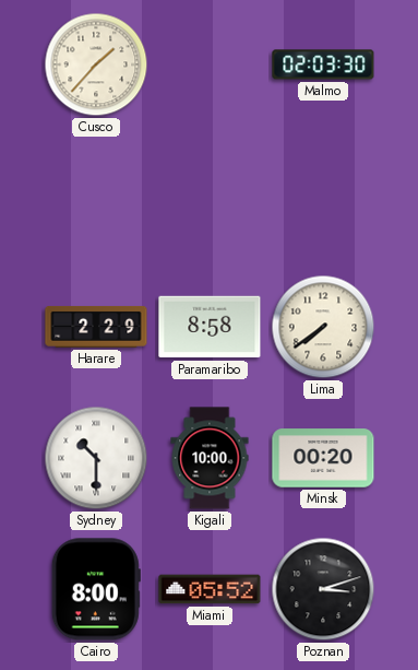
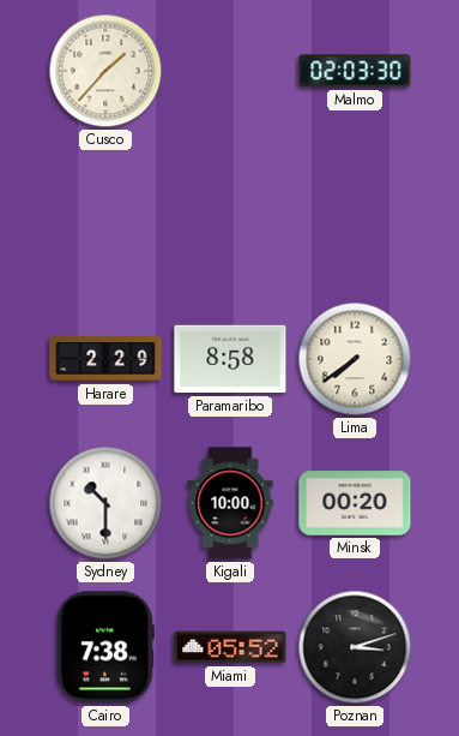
Cairo: 8:00 -> 7:38
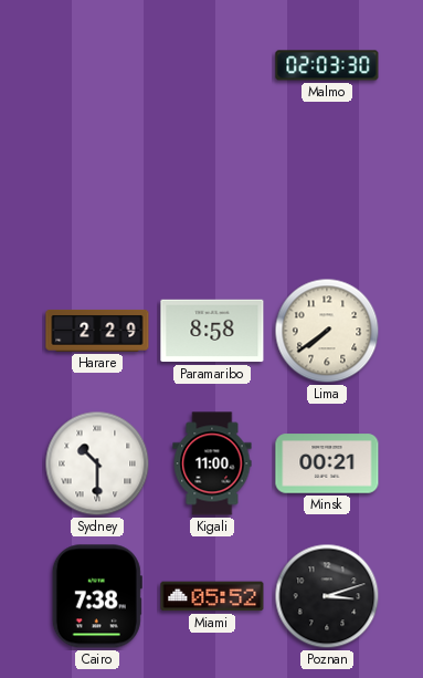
Cusco: 1:37 -> none
Kigali: 10:00 -> 11:00
Minsk: 00:20 -> 00:21
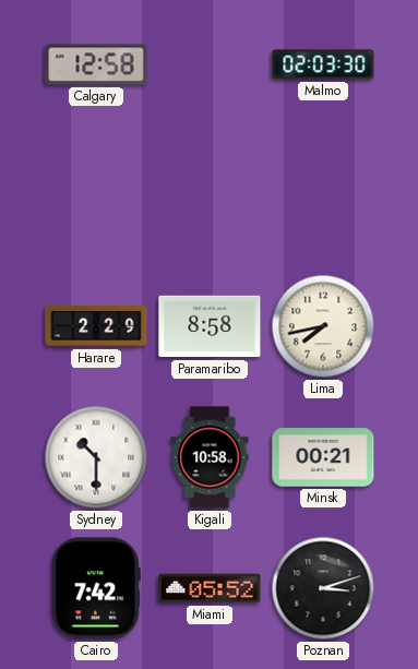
Calgary: none -> 12:58
Lima: 7:39 -> 7:43
Kigali: 11:00 -> 10:58
Cairo: 7:38 -> 7:42
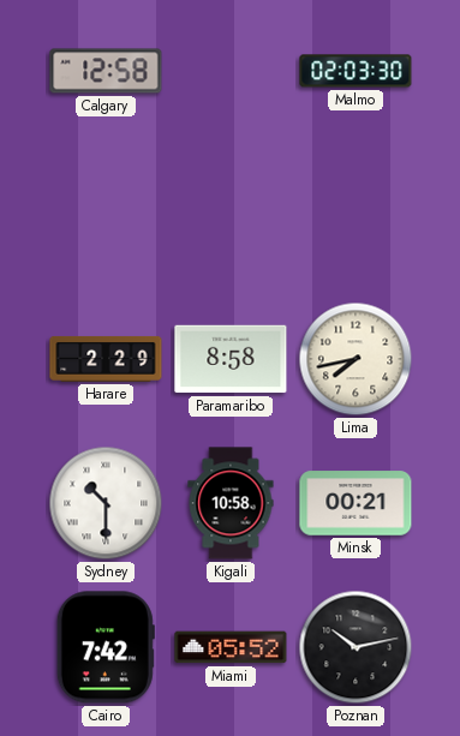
Poznan: 3:12 -> 10:13
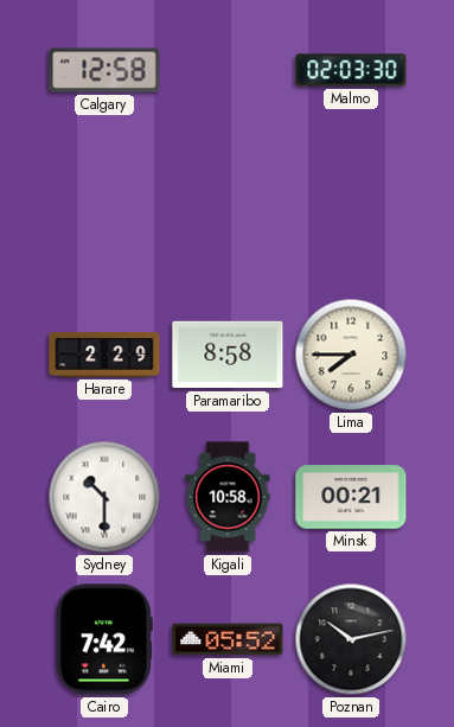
Lima: 7:43 -> 7:45
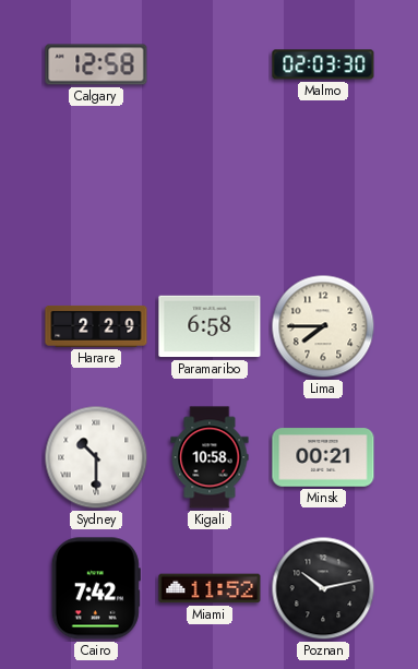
Paramaribo: 8:58 -> 6:58
Miami: 05:52 -> 11:52
